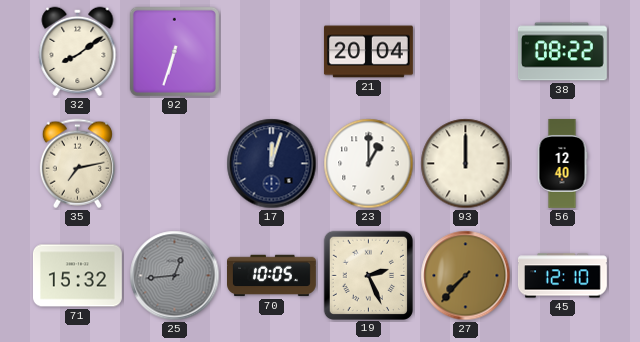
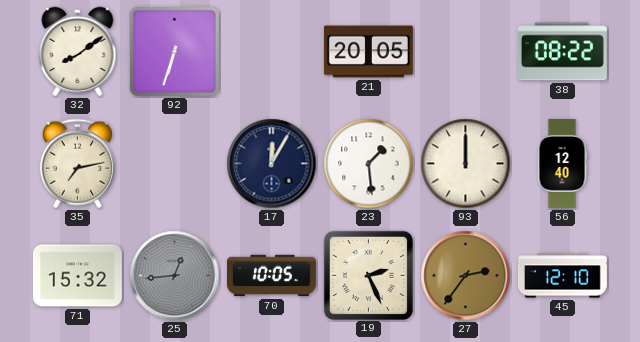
21: 20:04 -> 20:05
17: 12:03 -> 12:05
23: 1:00 -> 1:29
27: 7:37 -> 2:36
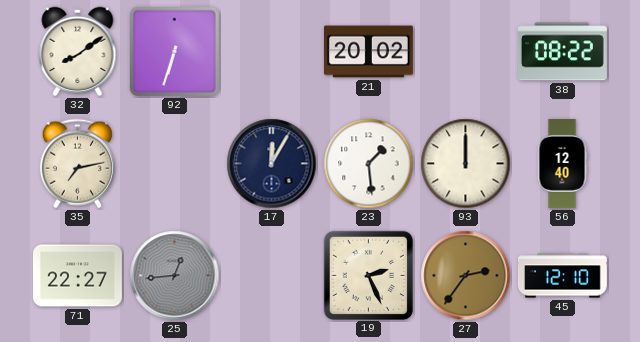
21: 20:05 -> 20:02
71: 15:32 -> 22:27
70: 10:05 -> none
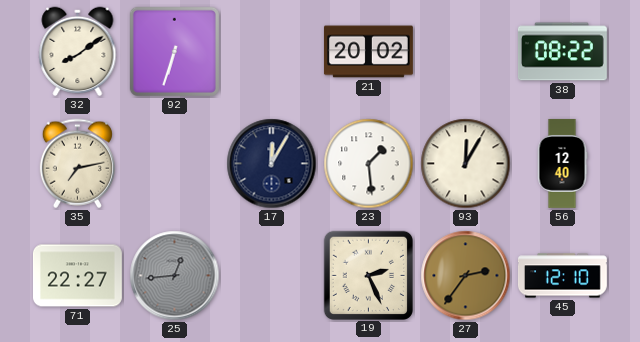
93: 12:00 -> 12:05
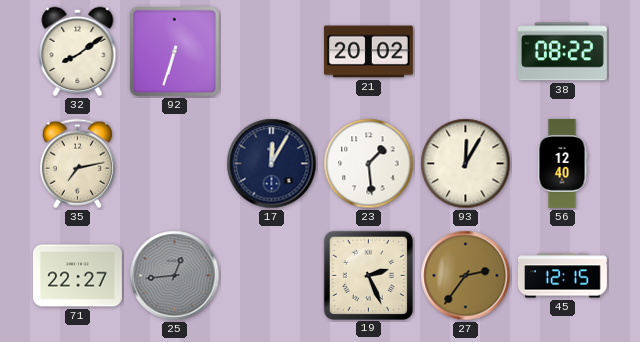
45: 12:10 -> 12:15
